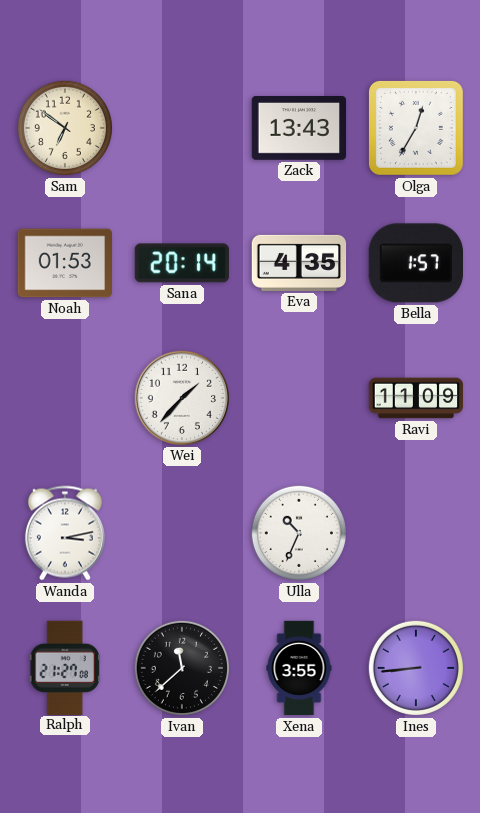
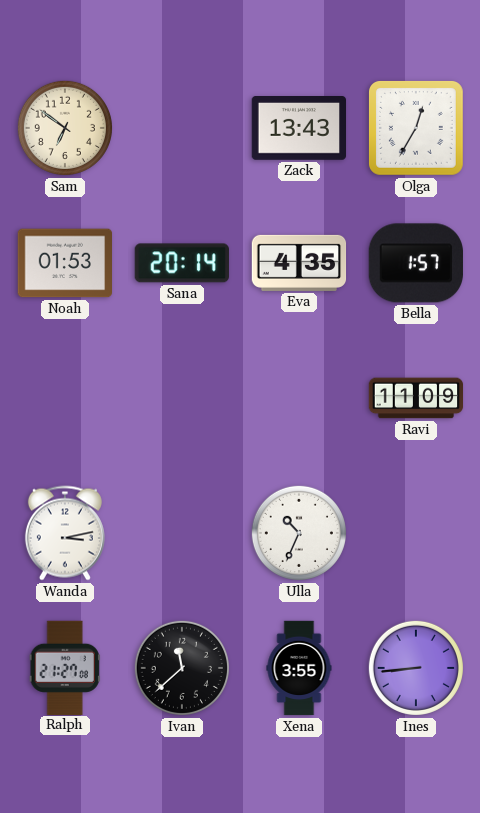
Wei: 1:37 -> none
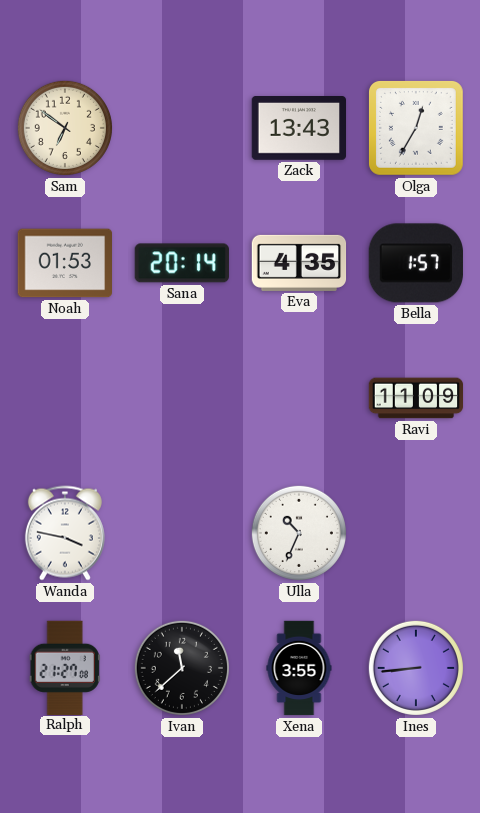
Wanda: 3:13 -> 3:47
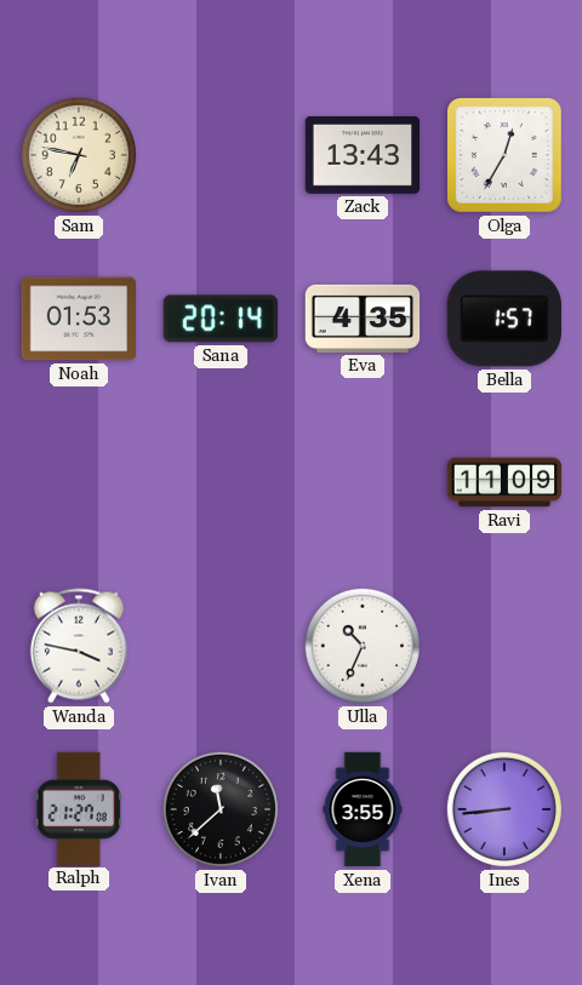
Sam: 6:51 -> 6:47
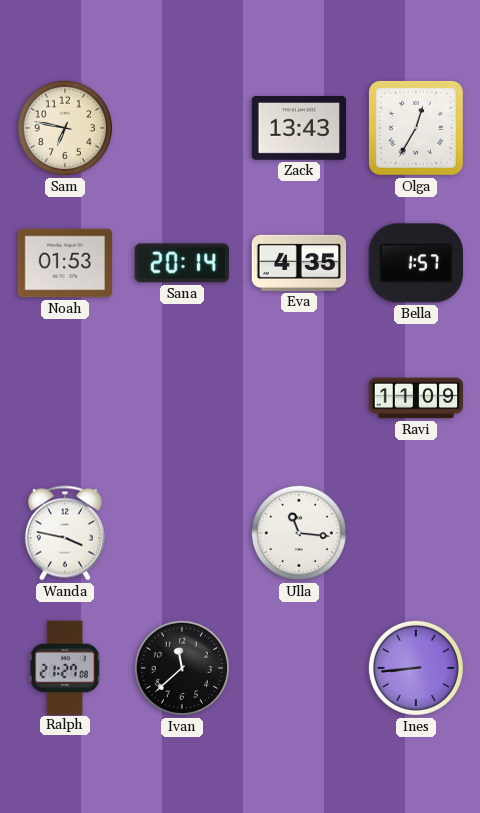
Ulla: 10:34 -> 11:16
Xena: 3:55 -> none
